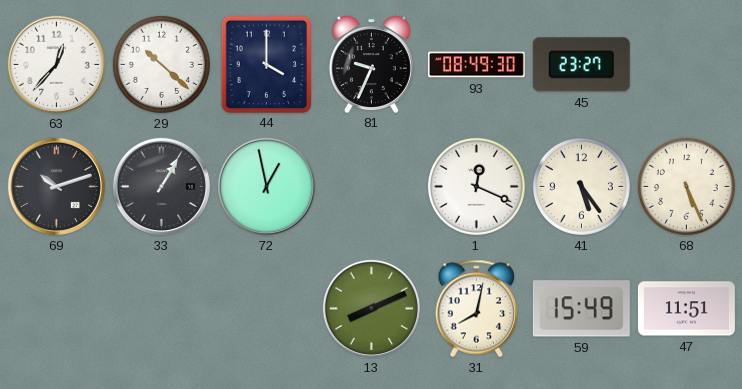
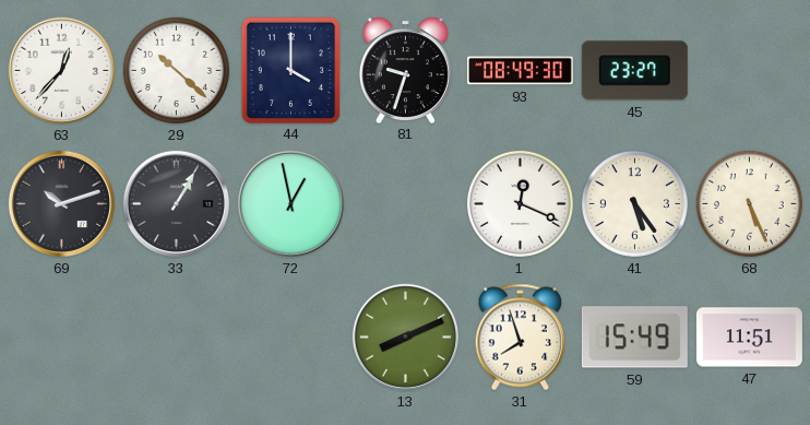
81: 9:34 -> 9:33
31: 8:02 -> 7:57
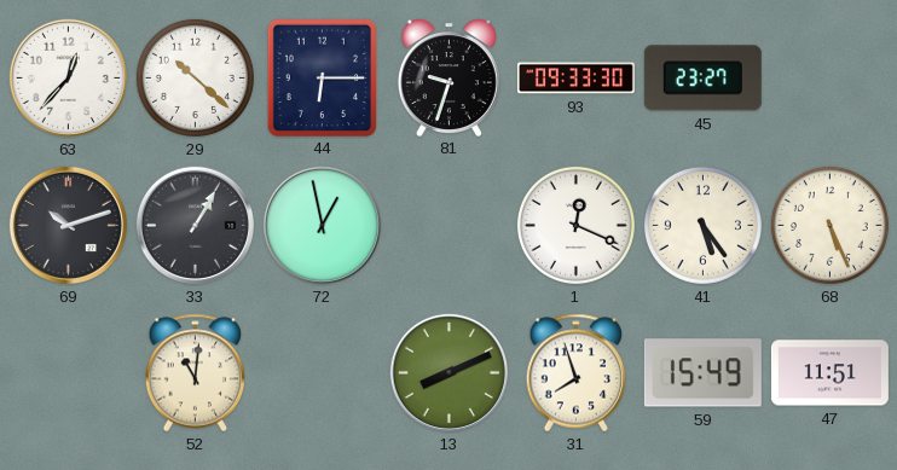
44: 4:00 -> 6:15
93: 08:49 -> 09:33
52: none -> 11:01
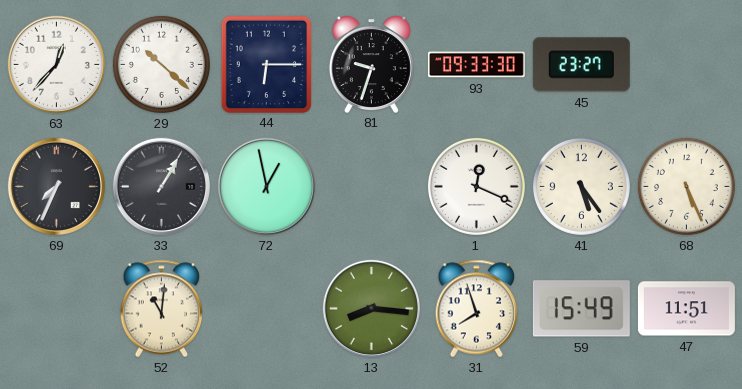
69: 10:12 -> 7:34
13: 8:11 -> 8:16
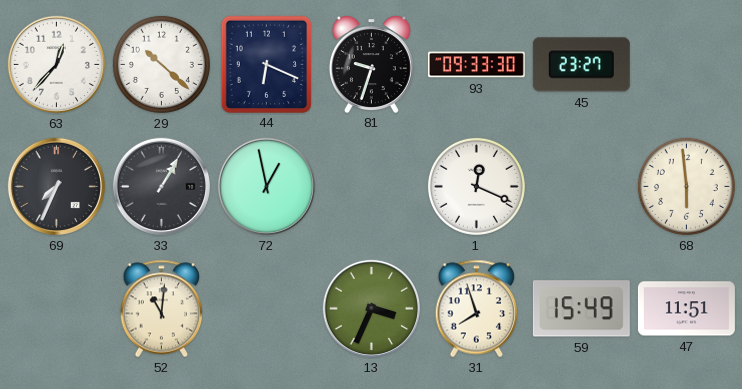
44: 6:15 -> 6:19
41: 5:24 -> none
68: 5:26 -> 5:59
13: 8:16 -> 3:34
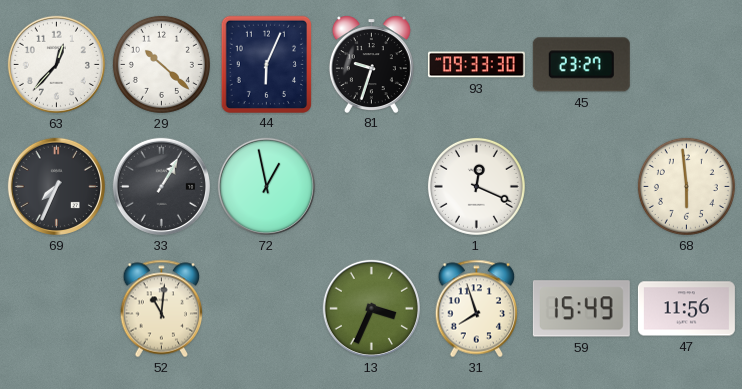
44: 6:19 -> 6:04
47: 11:51 -> 11:56
